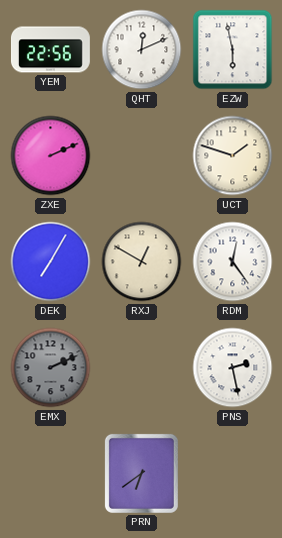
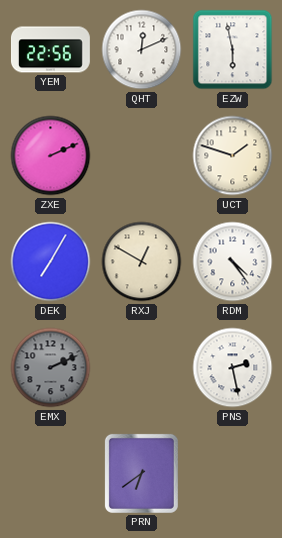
RDM: 12:24 -> 4:24
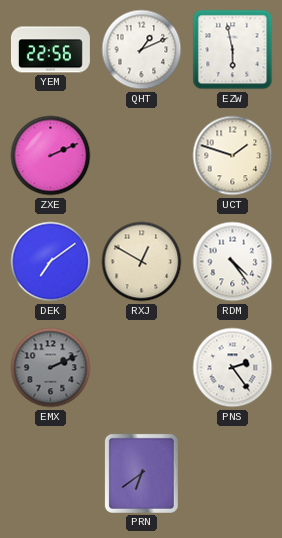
QHT: 12:11 -> 1:11
DEK: 7:05 -> 7:09
PNS: 2:28 -> 2:24
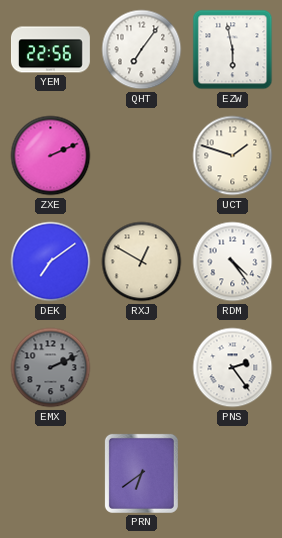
QHT: 1:11 -> 7:06
